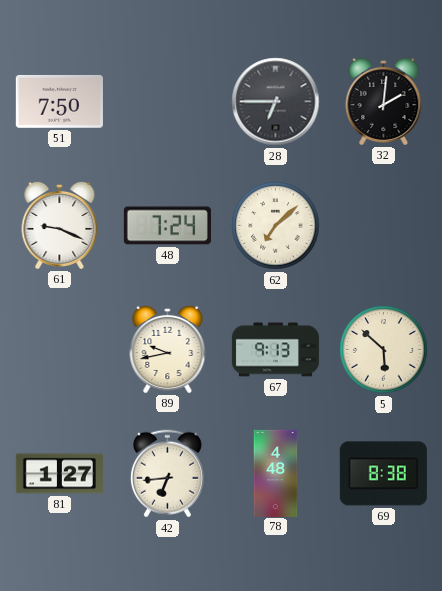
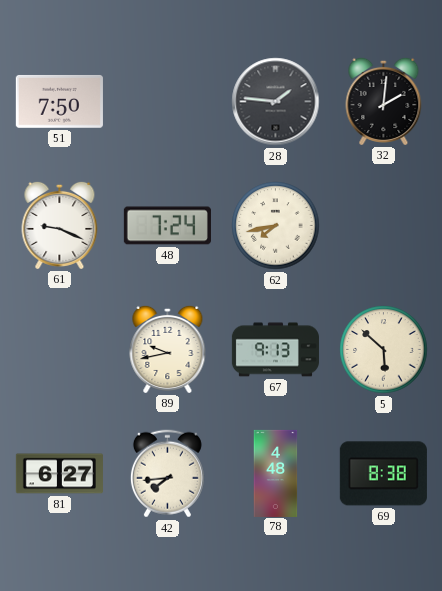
28: 6:45 -> 1:46
62: 7:08 -> 7:43
81: 1:27 -> 6:27
42: 6:44 -> 7:44
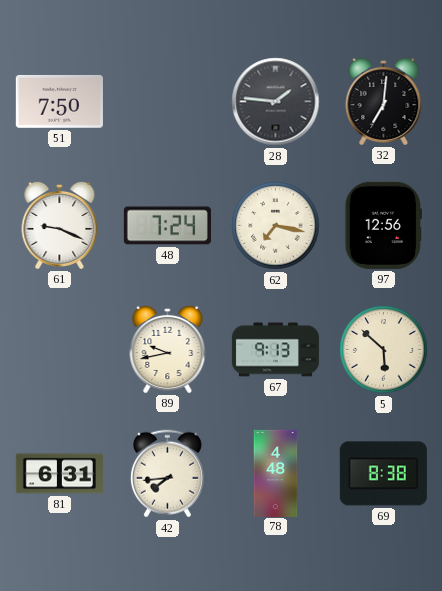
32: 2:01 -> 7:01
62: 7:43 -> 7:17
97: none -> 12:56
81: 6:27 -> 6:31
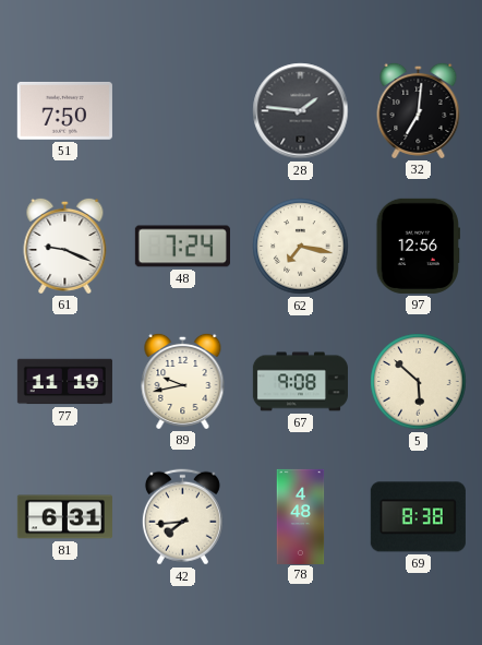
77: none -> 11:19
67: 9:13 -> 9:08
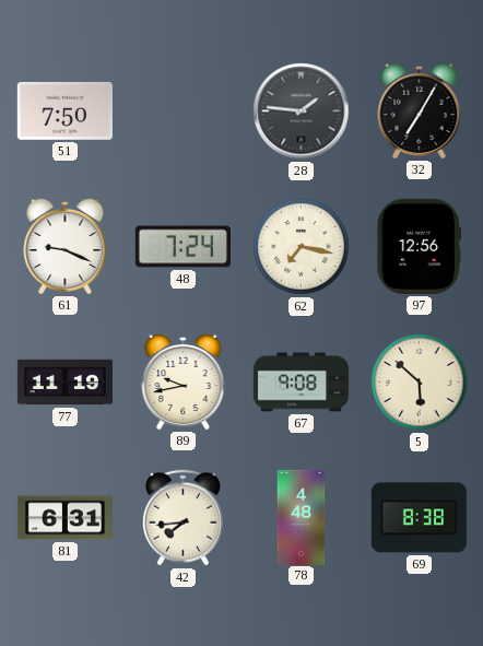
32: 7:01 -> 7:05
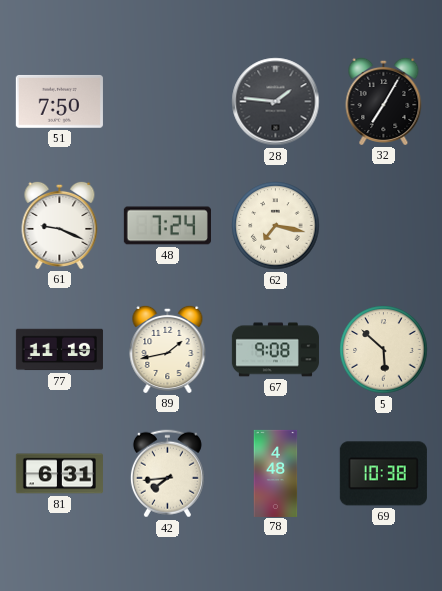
97: 12:56 -> none
89: 9:43 -> 1:43
69: 8:38 -> 10:38
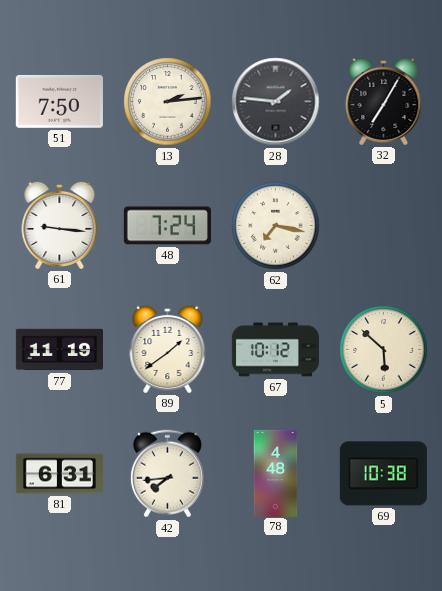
13: none -> 2:14
61: 9:19 -> 9:16
89: 1:43 -> 1:39
67: 9:08 -> 10:12
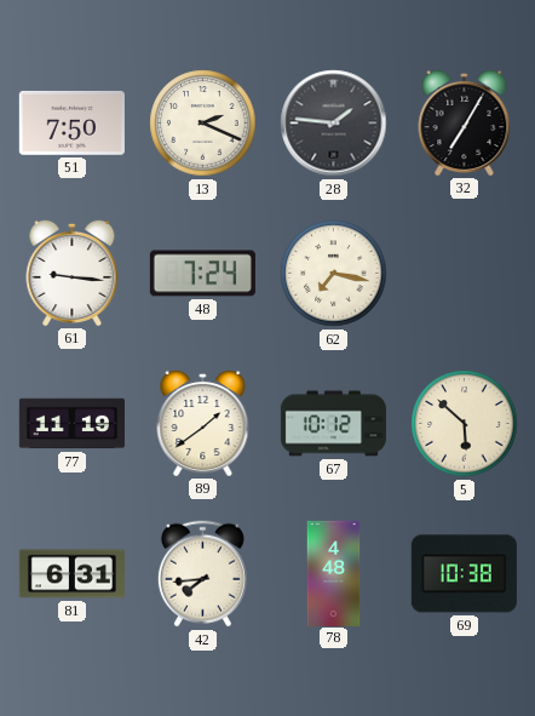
13: 2:14 -> 2:19
